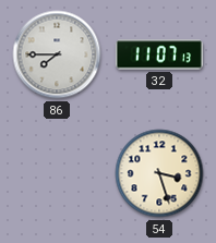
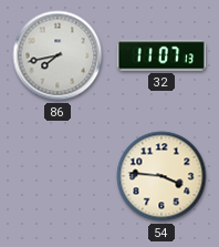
86: 7:45 -> 7:43
54: 3:27 -> 3:46
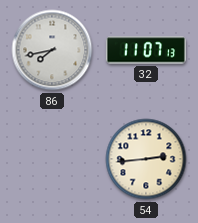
54: 3:46 -> 2:44
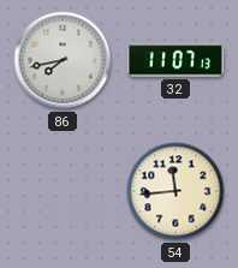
54: 2:44 -> 11:44
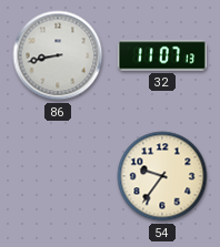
86: 7:43 -> 8:43
54: 11:44 -> 9:36
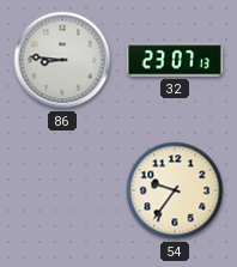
86: 8:43 -> 8:46
32: 11:07 -> 23:07
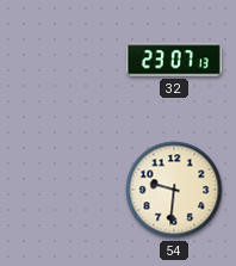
86: 8:46 -> none
54: 9:36 -> 9:31
